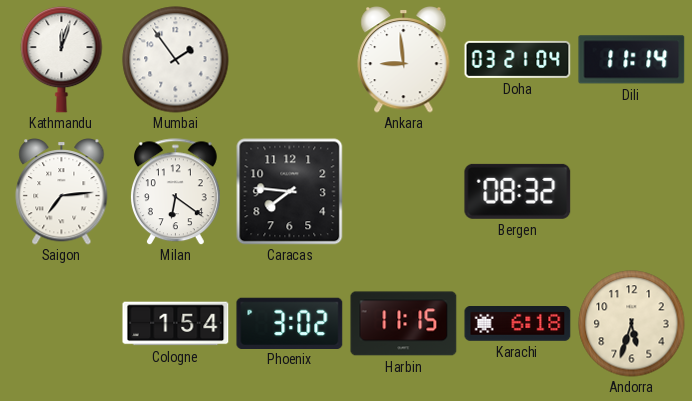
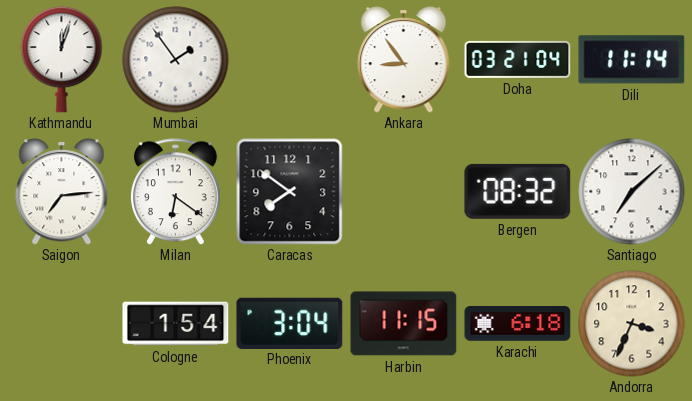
Ankara: 8:59 -> 8:54
Caracas: 7:46 -> 7:51
Santiago: none -> 7:08
Phoenix: 3:02 -> 3:04
Andorra: 5:33 -> 3:34
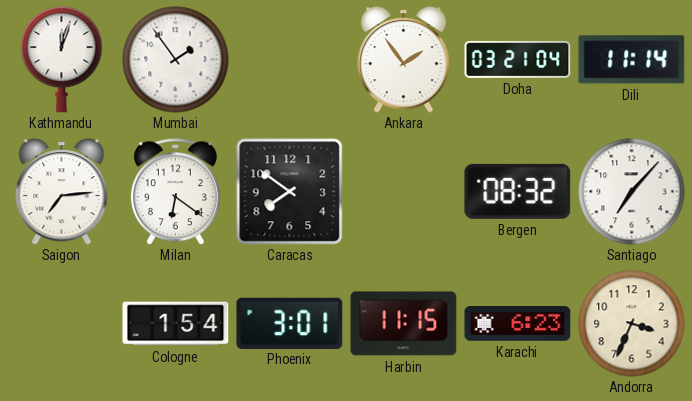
Ankara: 8:54 -> 1:54
Santiago: 7:08 -> 7:07
Phoenix: 3:04 -> 3:01
Karachi: 6:18 -> 6:23
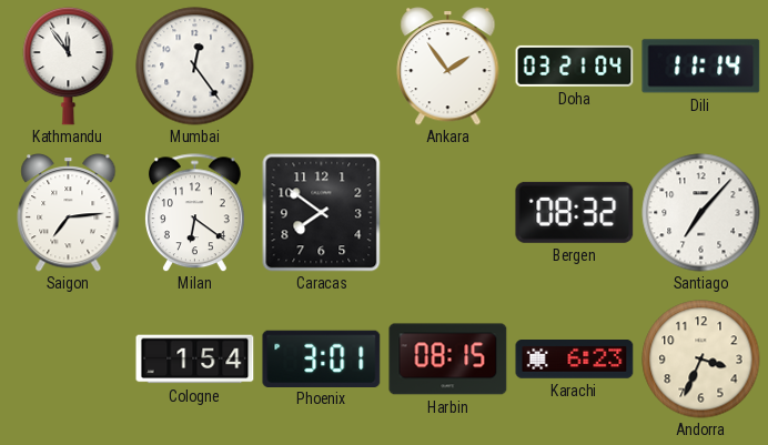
Kathmandu: 12:03 -> 11:54
Mumbai: 1:54 -> 12:24
Harbin: 11:15 -> 08:15
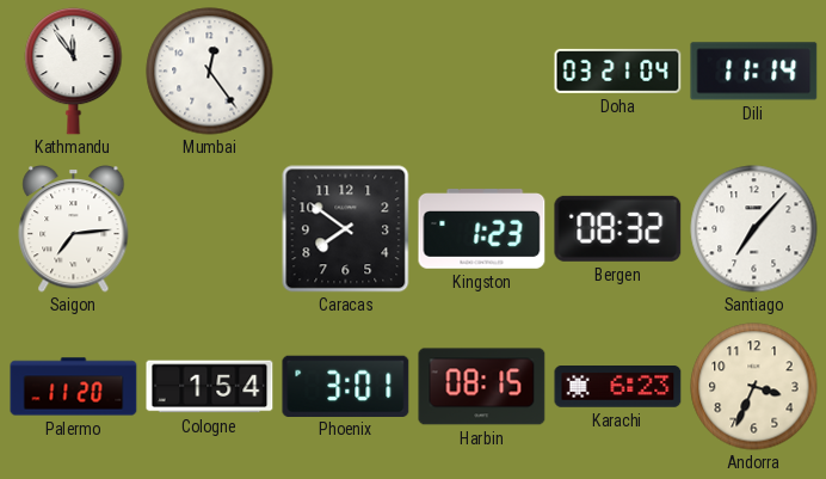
Ankara: 1:54 -> none
Milan: 6:21 -> none
Kingston: none -> 1:23
Palermo: none -> 11:20
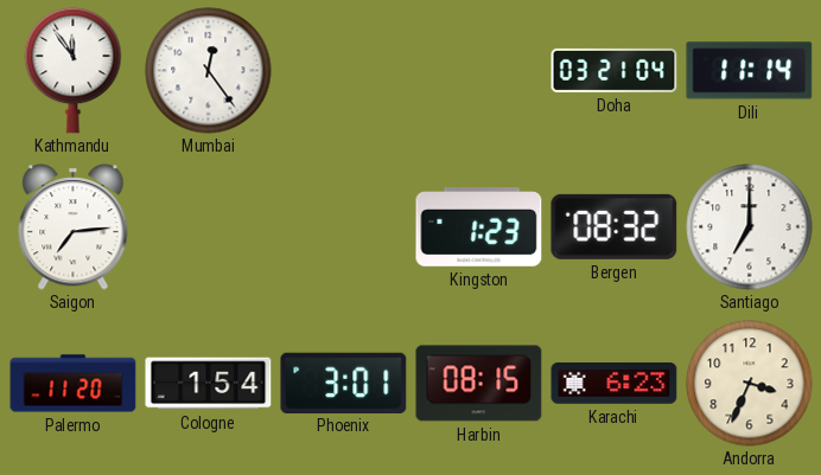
Caracas: 7:51 -> none
Santiago: 7:07 -> 7:00
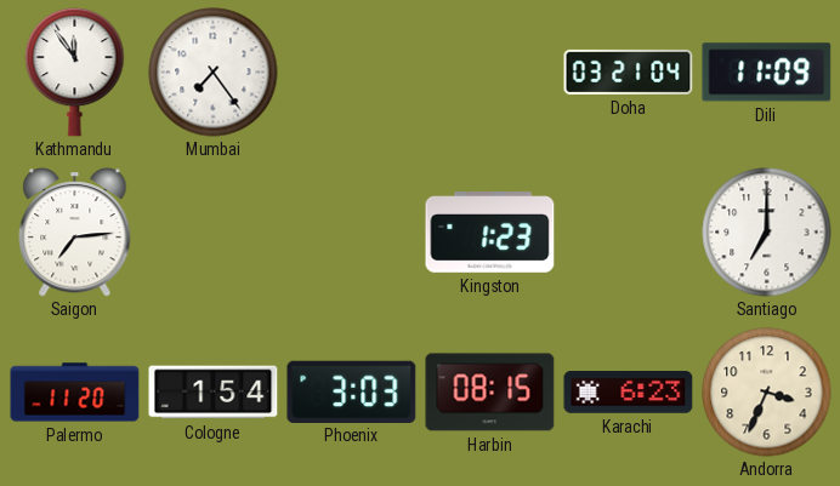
Mumbai: 12:24 -> 7:24
Dili: 11:14 -> 11:09
Bergen: 08:32 -> none
Phoenix: 3:01 -> 3:03
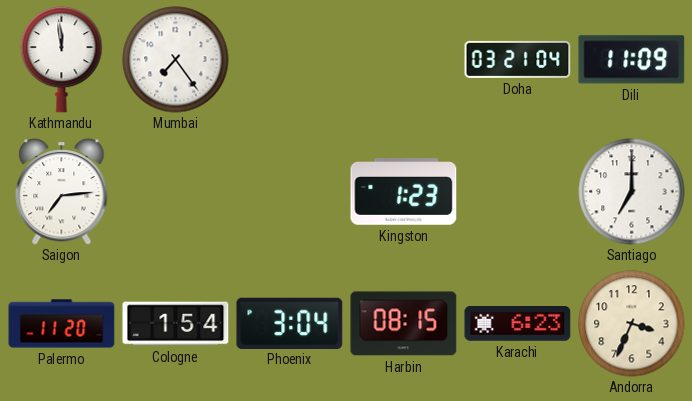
Kathmandu: 11:54 -> 11:59
Phoenix: 3:03 -> 3:04
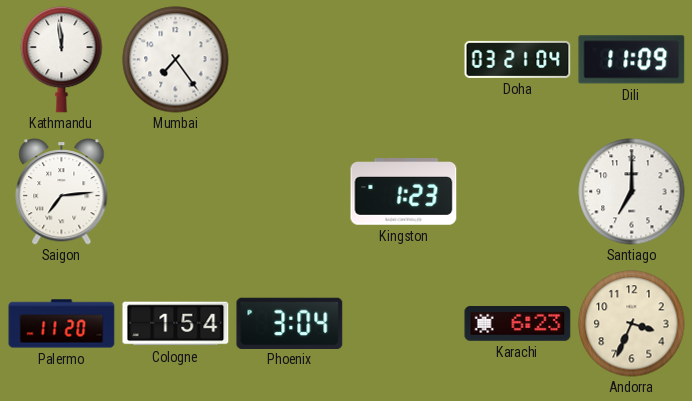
Harbin: 08:15 -> none
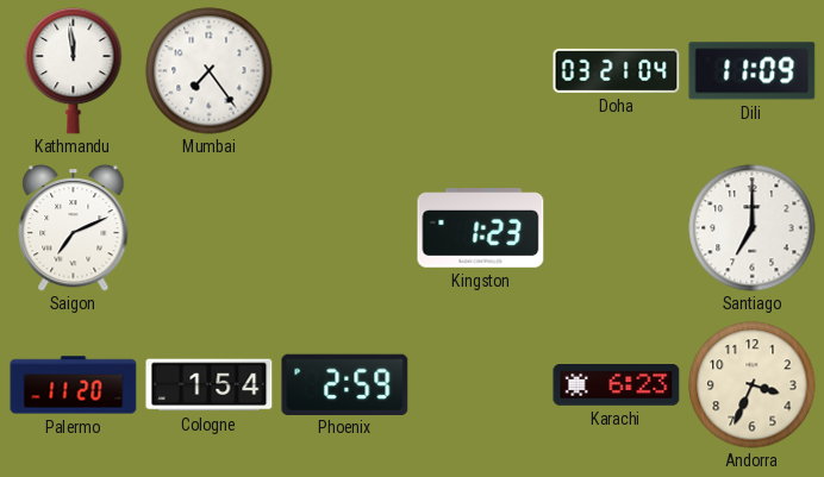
Saigon: 7:14 -> 7:11
Phoenix: 3:04 -> 2:59
